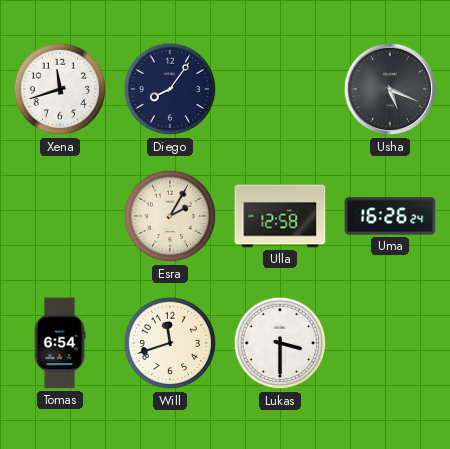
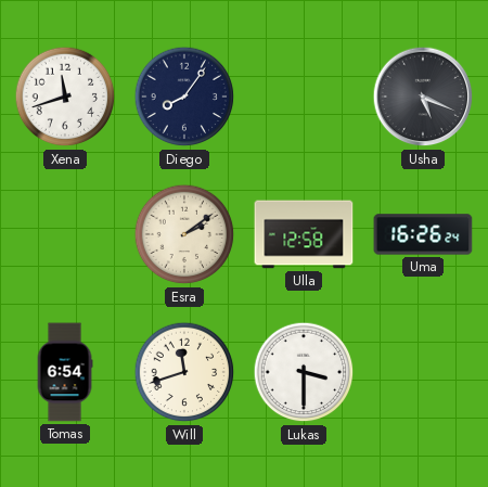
Esra: 2:05 -> 2:09
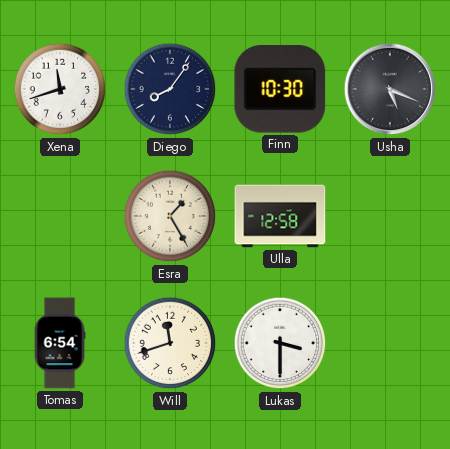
Finn: none -> 10:30
Esra: 2:09 -> 1:25
Uma: 16:26 -> none
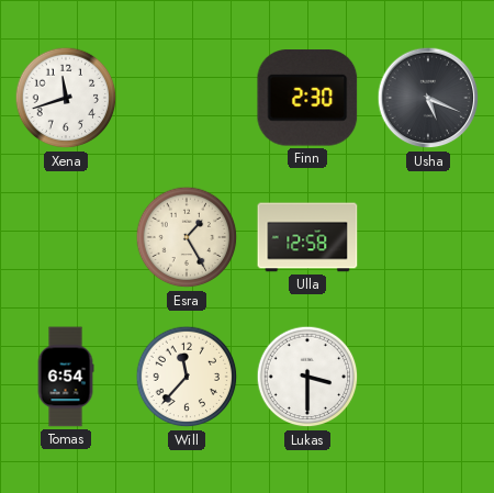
Diego: 8:06 -> none
Finn: 10:30 -> 2:30
Will: 11:42 -> 11:37
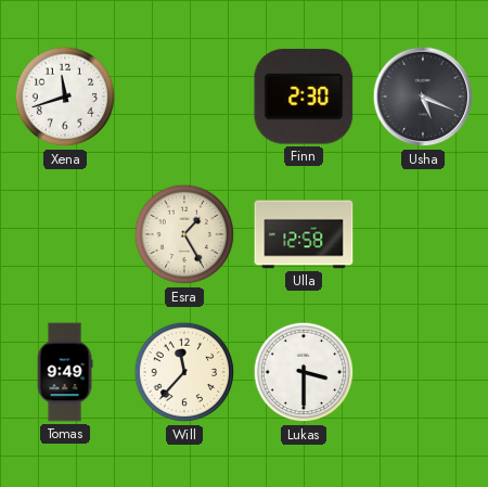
Tomas: 6:54 -> 9:49
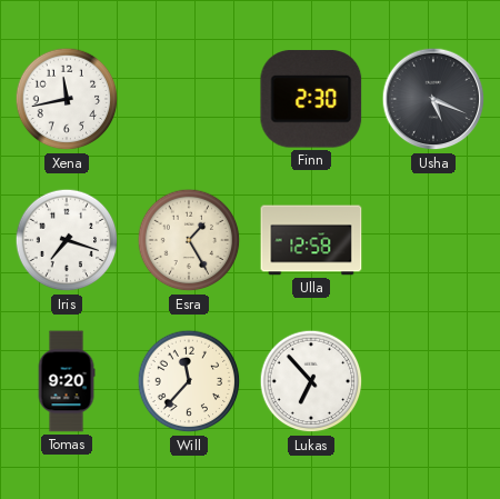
Xena: 11:42 -> 11:43
Iris: none -> 7:18
Tomas: 9:49 -> 9:20
Lukas: 3:30 -> 6:53
